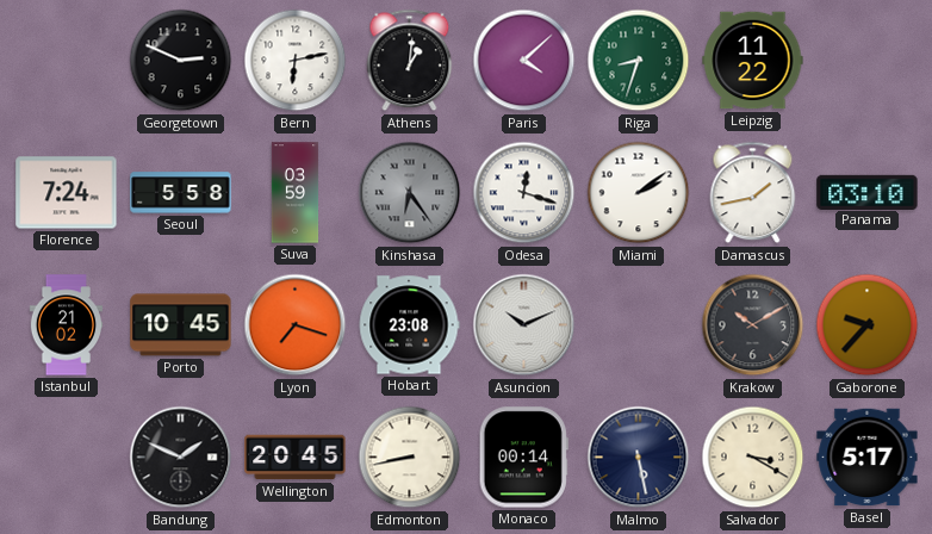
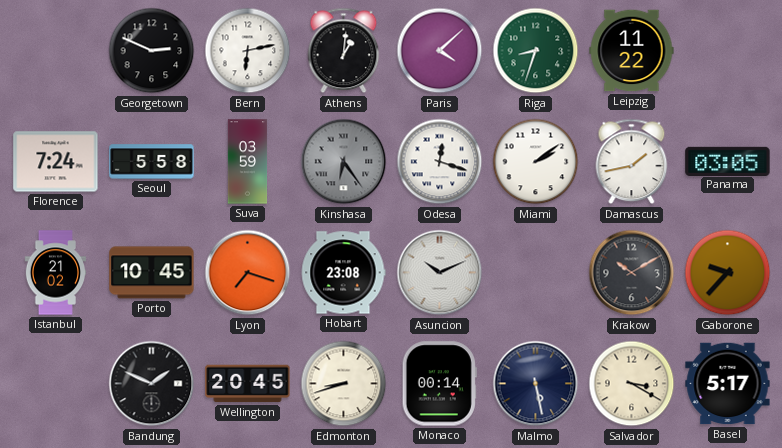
Panama: 03:10 -> 03:05
Edmonton: 8:43 -> 8:42
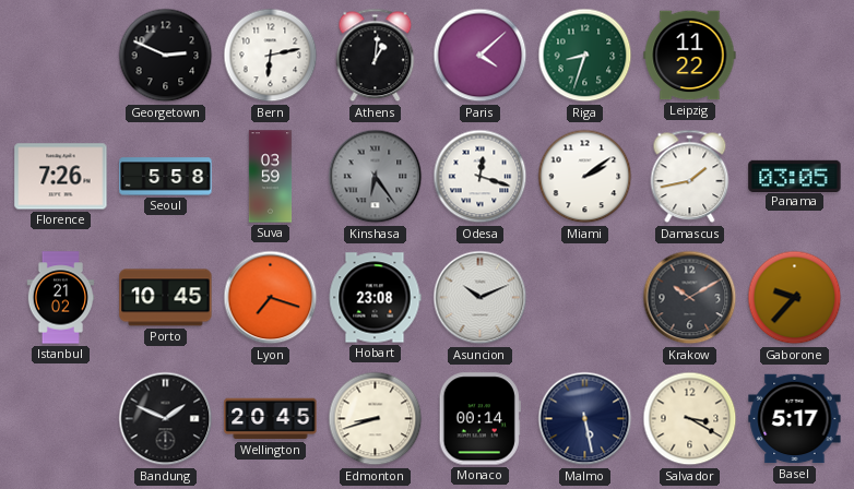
Florence: 7:24 -> 7:26
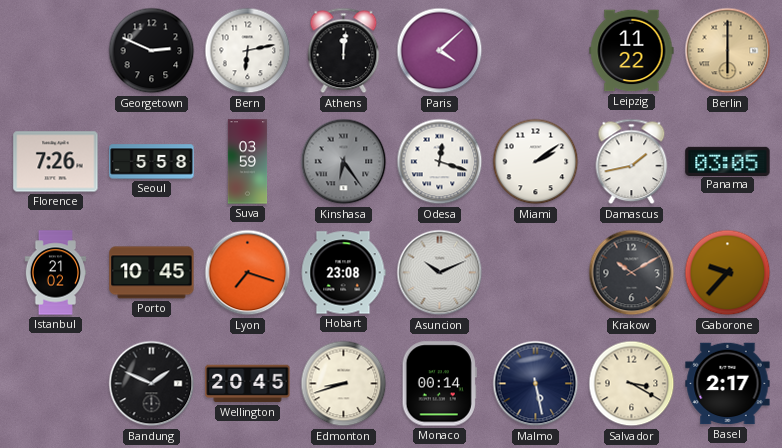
Athens: 1:01 -> 12:01
Riga: 8:33 -> none
Berlin: none -> 6:00
Basel: 5:17 -> 2:17
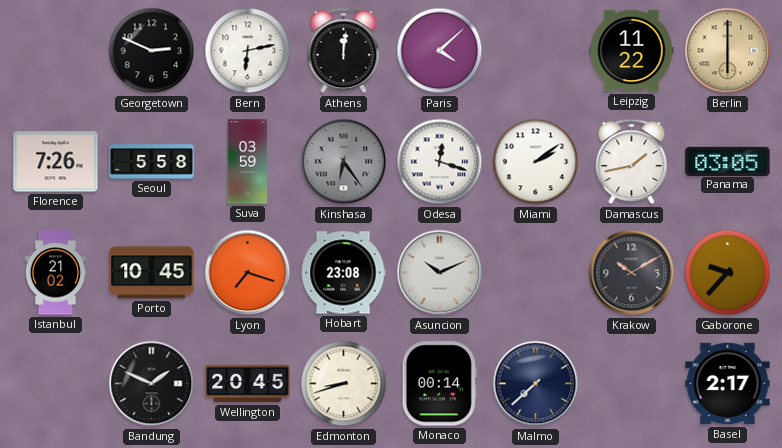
Malmo: 5:28 -> 7:38
Salvador: 3:20 -> none
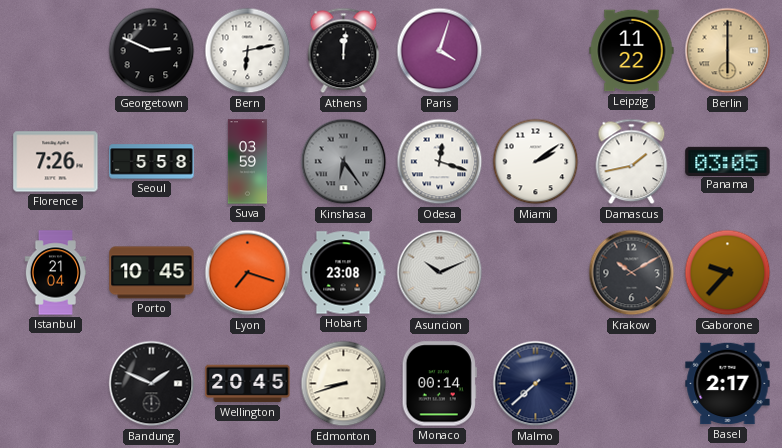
Paris: 4:08 -> 4:03
Istanbul: 21:02 -> 21:04
